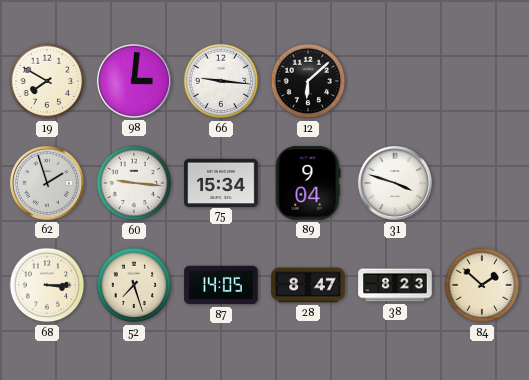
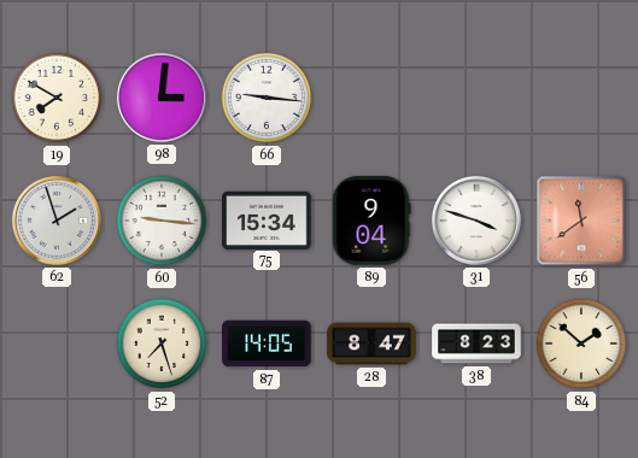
12: 6:08 -> none
56: none -> 11:39
68: 3:15 -> none
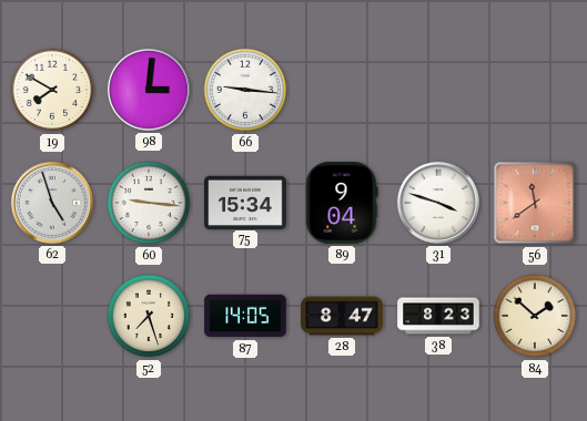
62: 1:57 -> 4:57
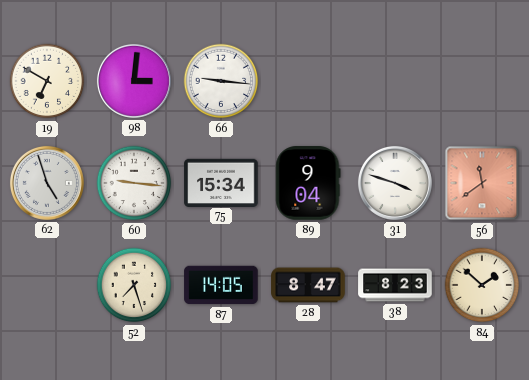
19: 7:50 -> 6:50
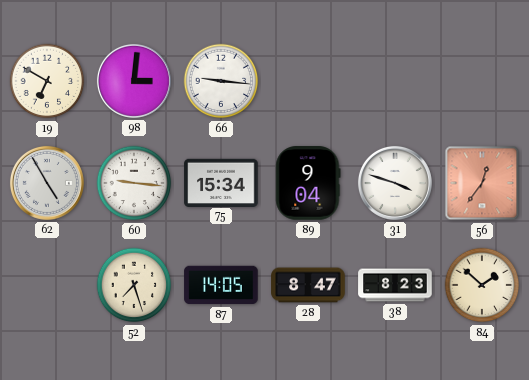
62: 4:57 -> 4:55
56: 11:39 -> 12:36
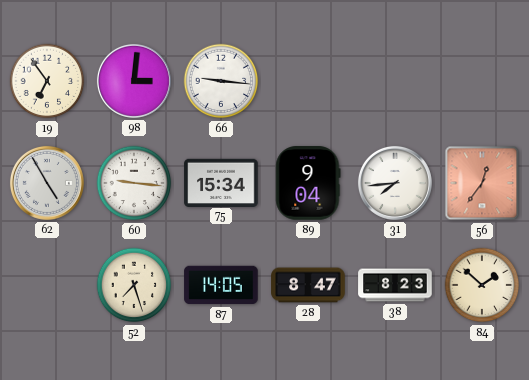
19: 6:50 -> 6:54
31: 3:48 -> 7:44
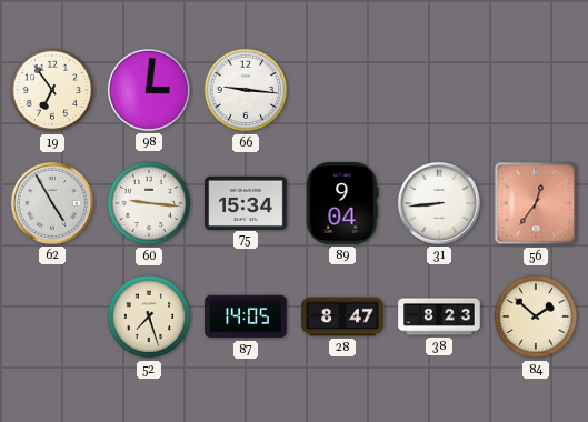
31: 7:44 -> 8:44
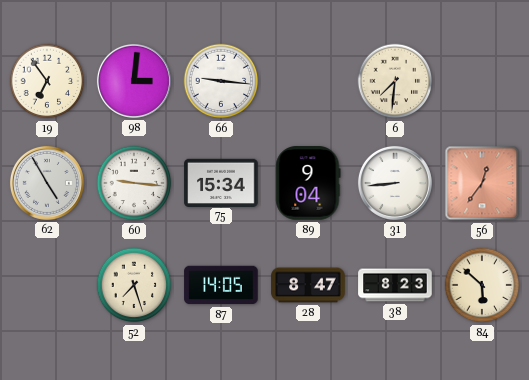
6: none -> 7:31
84: 1:52 -> 5:52
